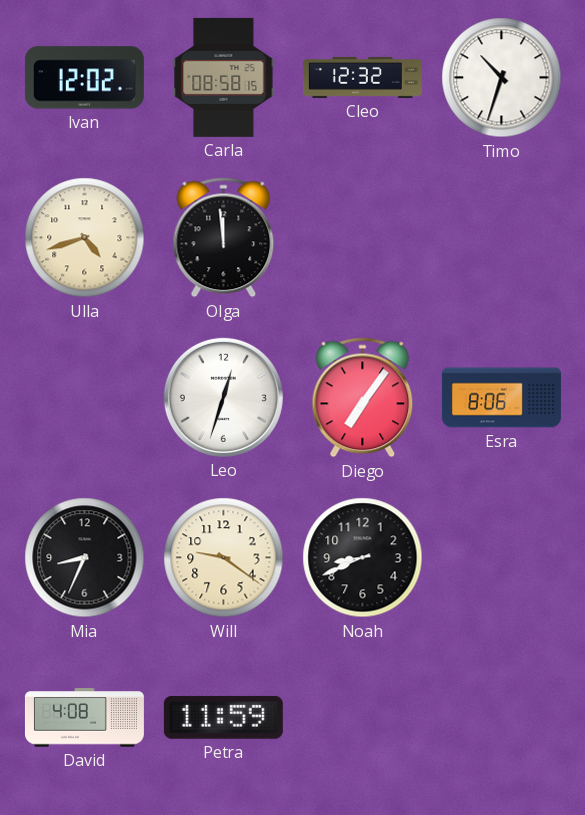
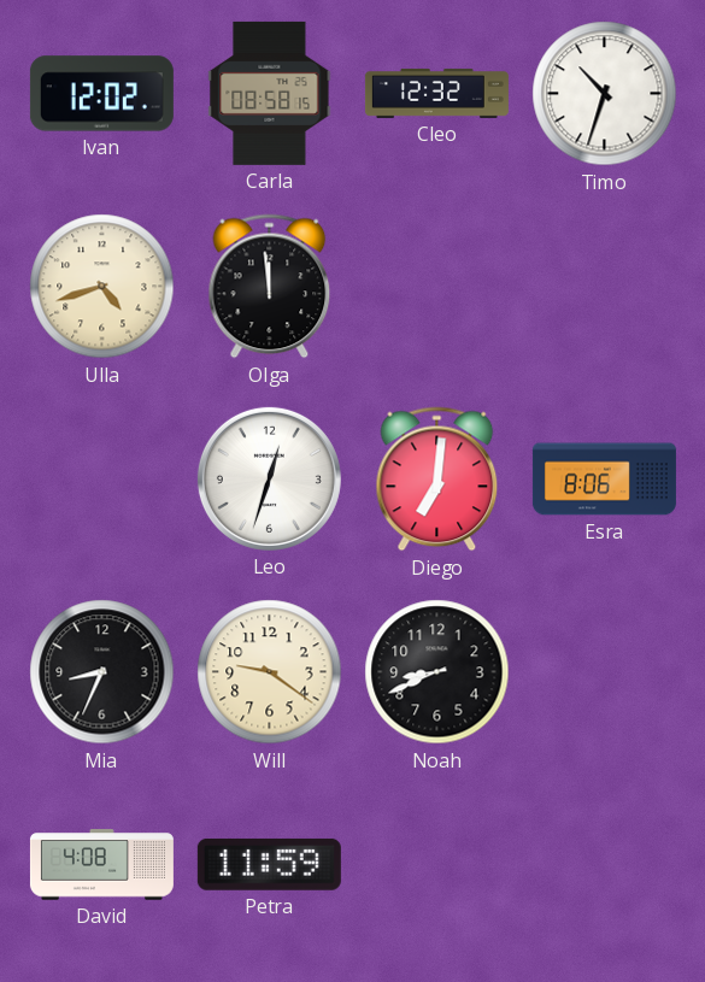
Diego: 7:06 -> 7:01
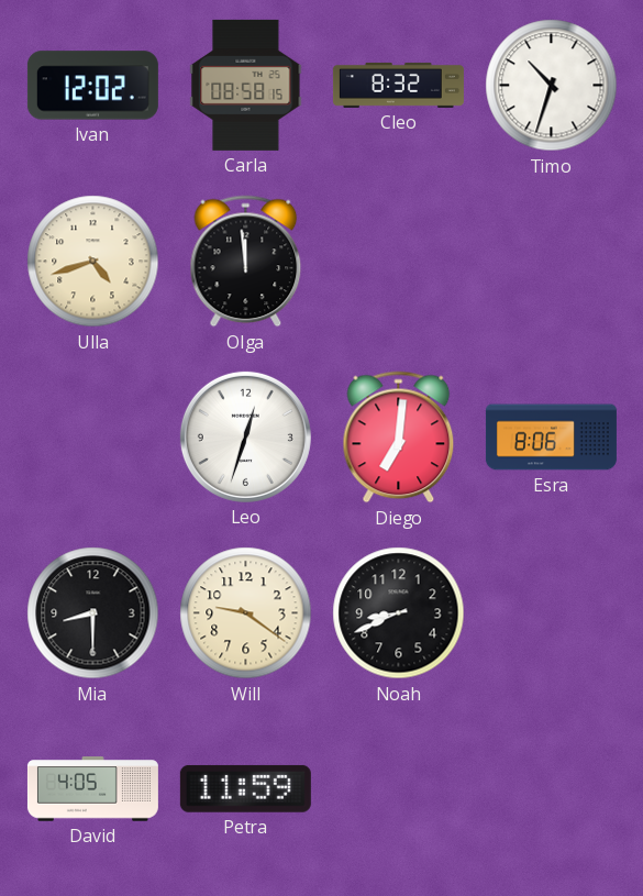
Cleo: 12:32 -> 8:32
Mia: 8:34 -> 8:30
David: 4:08 -> 4:05
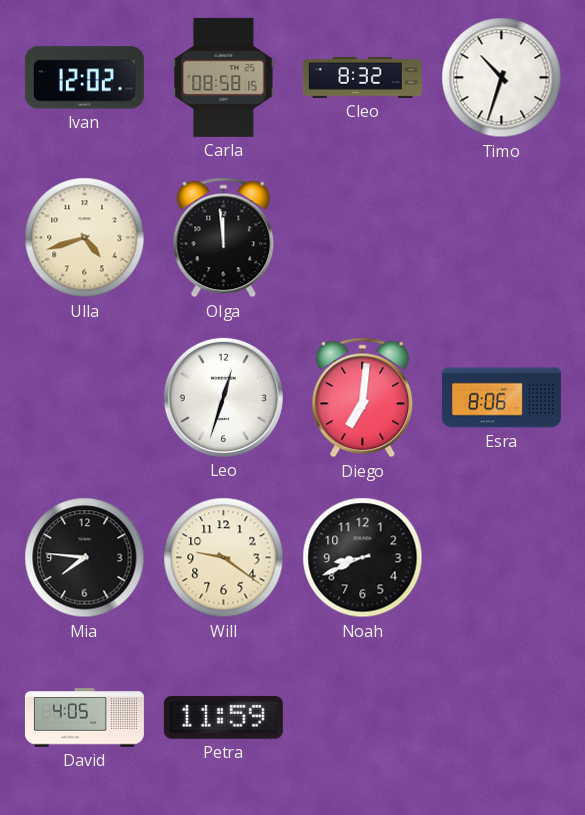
Mia: 8:30 -> 7:46
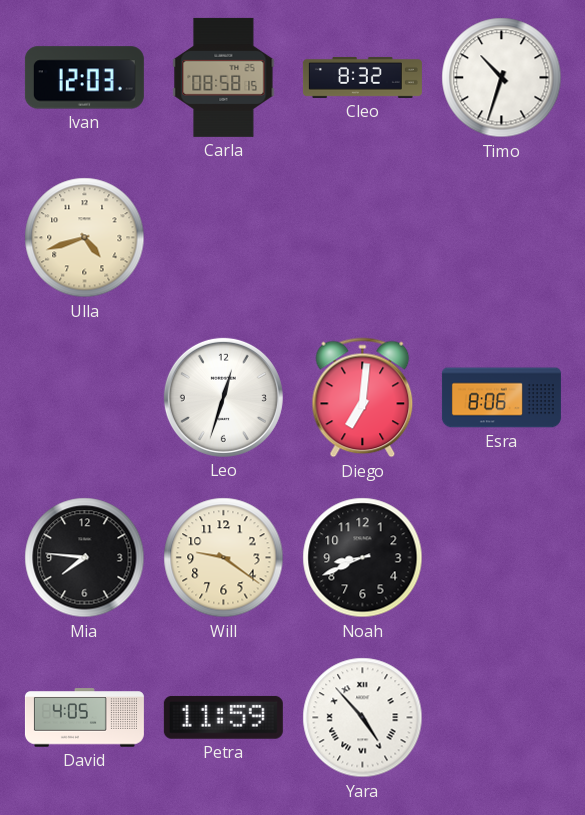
Ivan: 12:02 -> 12:03
Olga: 11:59 -> none
Yara: none -> 4:53
